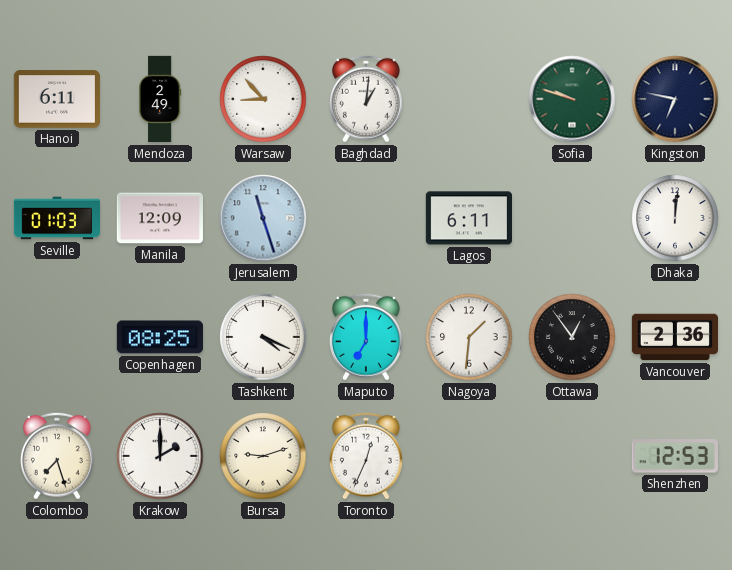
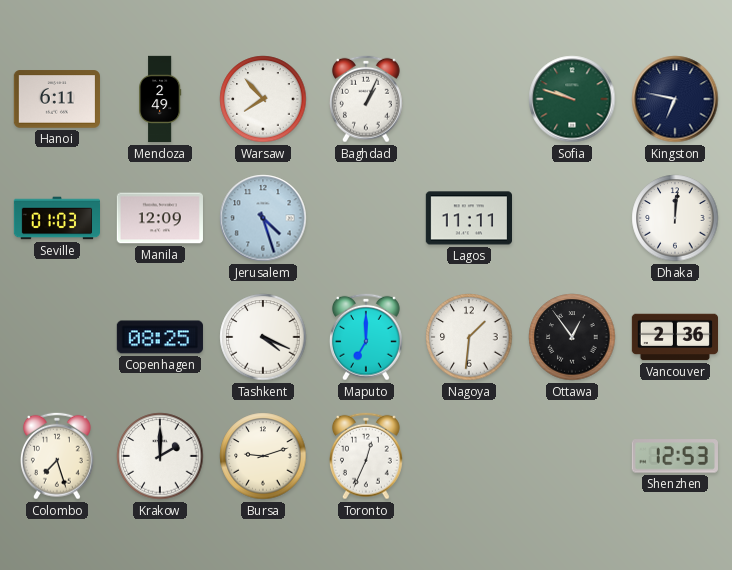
Warsaw: 8:53 -> 7:53
Baghdad: 1:01 -> 1:04
Jerusalem: 11:27 -> 4:27
Lagos: 6:11 -> 11:11
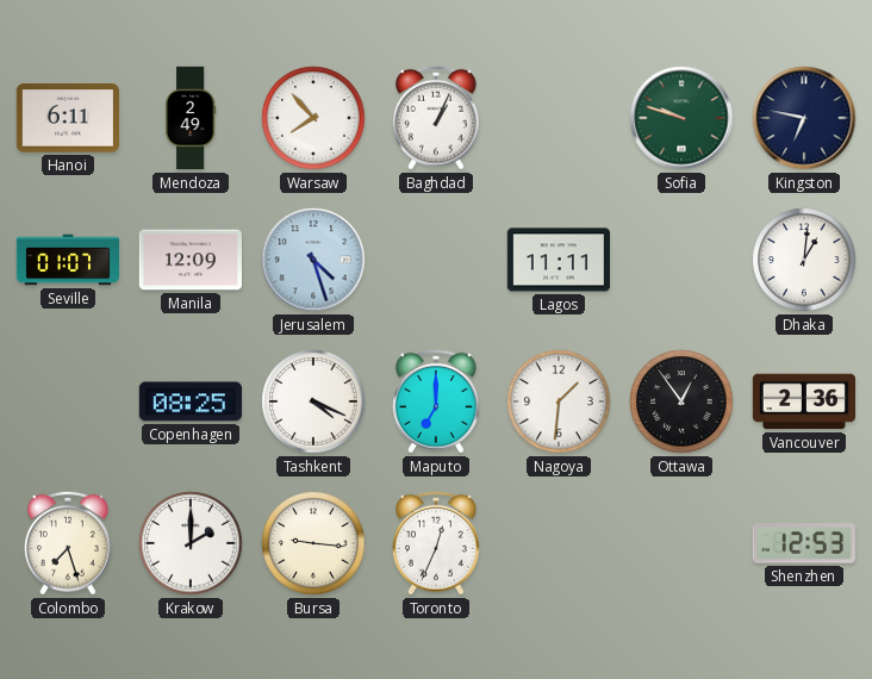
Seville: 01:03 -> 01:07
Dhaka: 12:01 -> 1:01
Bursa: 9:12 -> 9:16
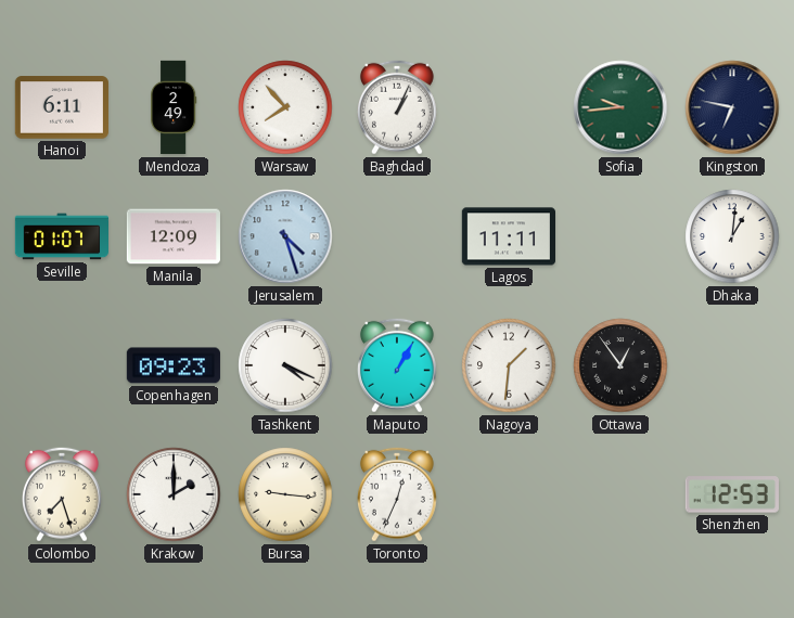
Sofia: 9:48 -> 9:44
Copenhagen: 08:25 -> 09:23
Maputo: 7:00 -> 1:05
Vancouver: 2:36 -> none
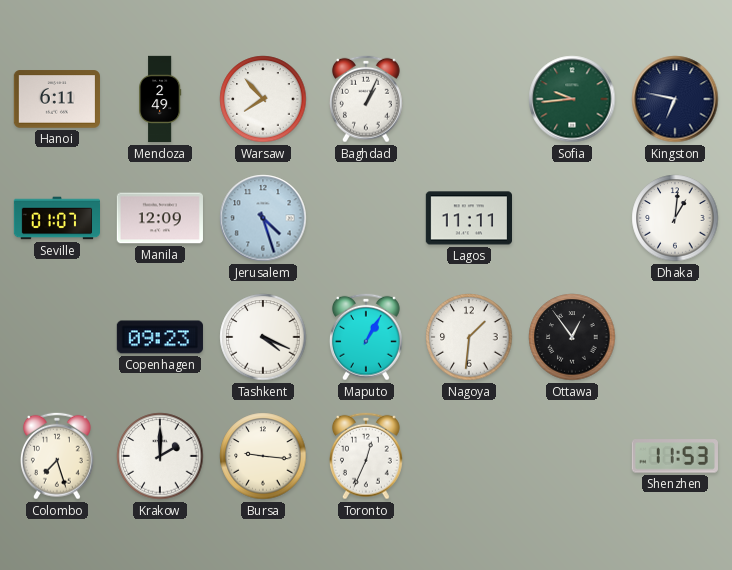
Shenzhen: 12:53 -> 11:53
